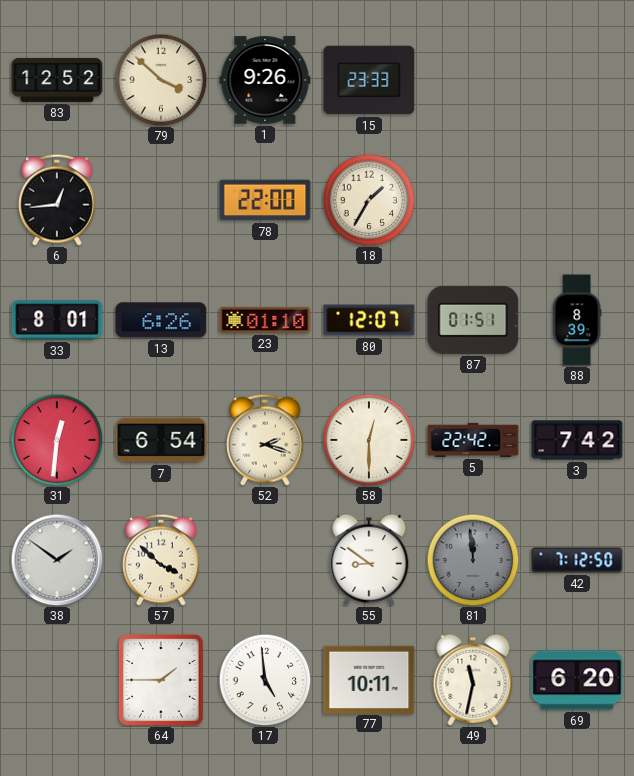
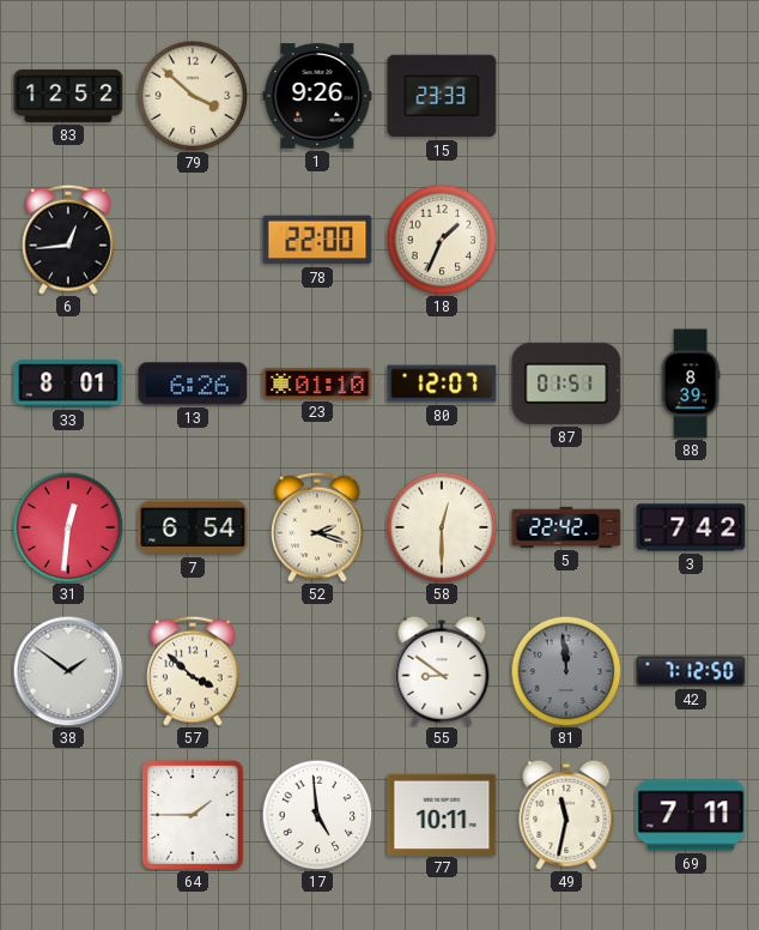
18: 1:35 -> 1:34
69: 6:20 -> 7:11
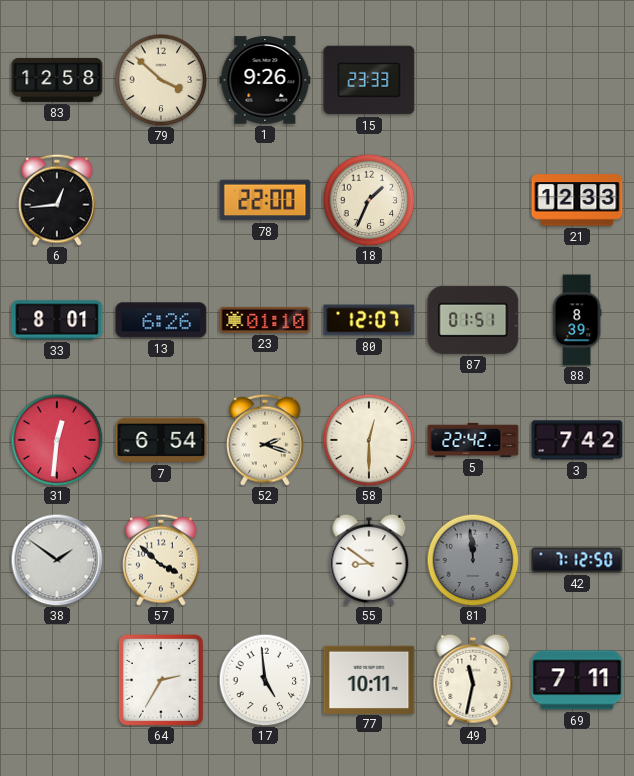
83: 12:52 -> 12:58
21: none -> 12:33
64: 1:45 -> 2:35
